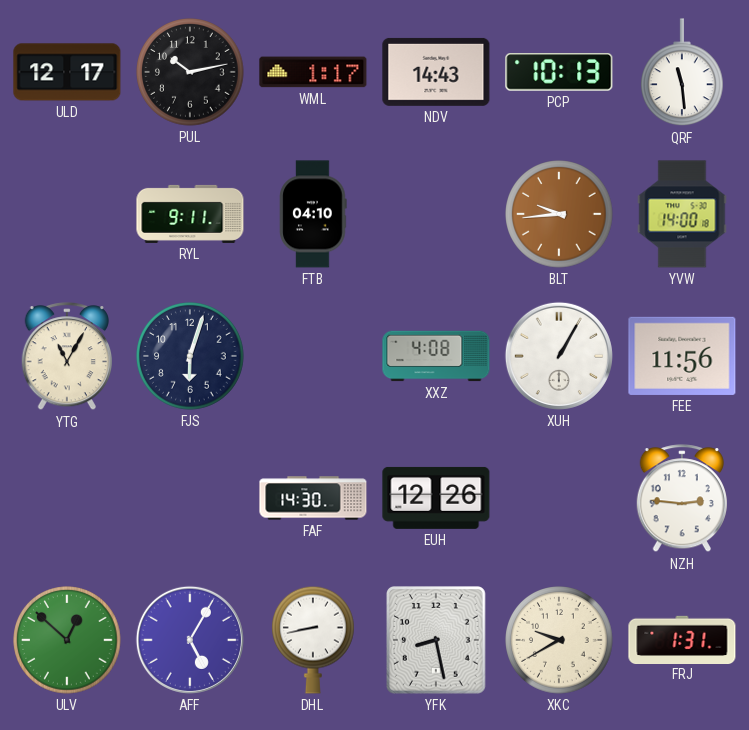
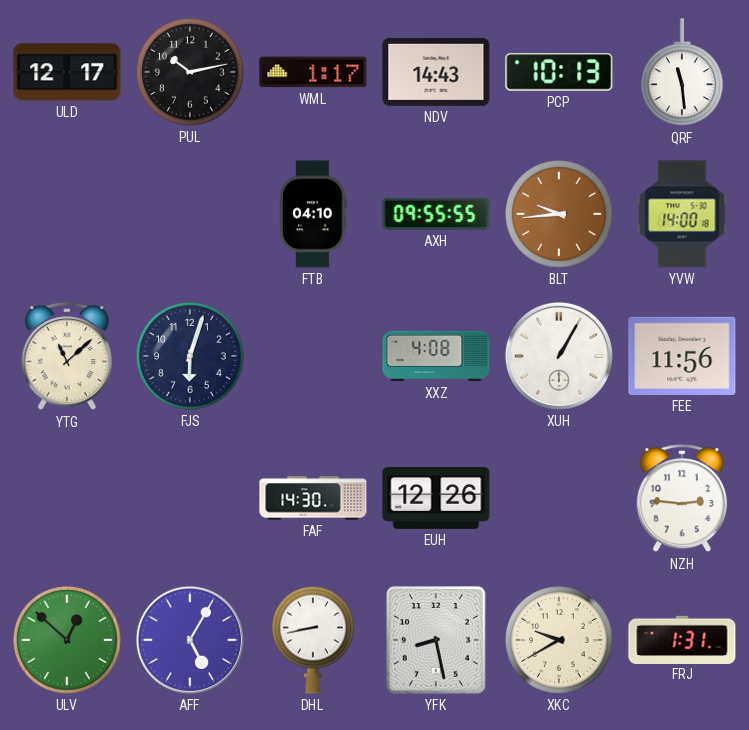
RYL: 9:11 -> none
AXH: none -> 09:55
YTG: 11:05 -> 11:08
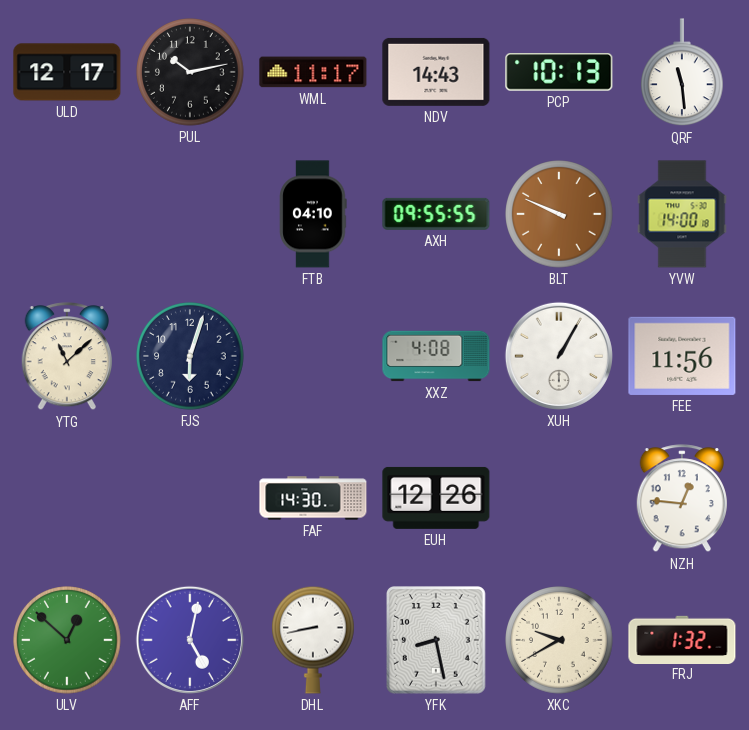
WML: 1:17 -> 11:17
BLT: 9:44 -> 9:49
NZH: 2:46 -> 12:46
AFF: 5:05 -> 5:02
FRJ: 1:31 -> 1:32
